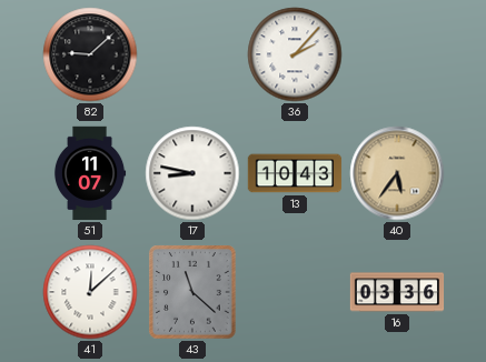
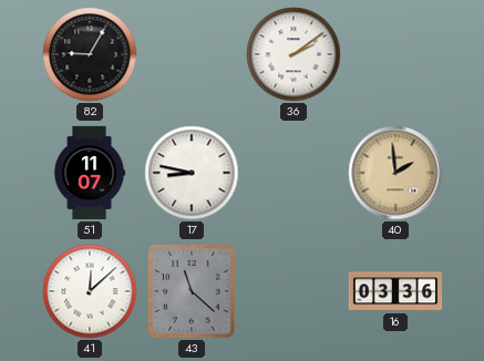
82: 9:08 -> 9:05
36: 2:07 -> 2:09
13: 10:43 -> none
40: 5:36 -> 1:59
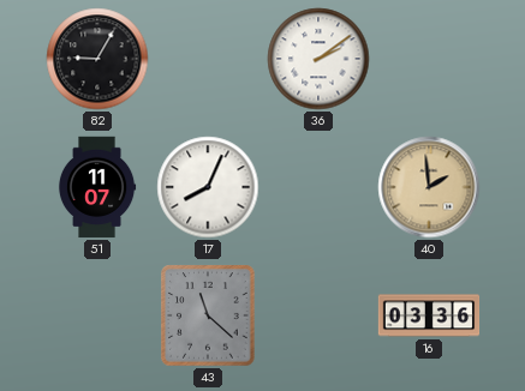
17: 8:47 -> 8:04
41: 12:08 -> none
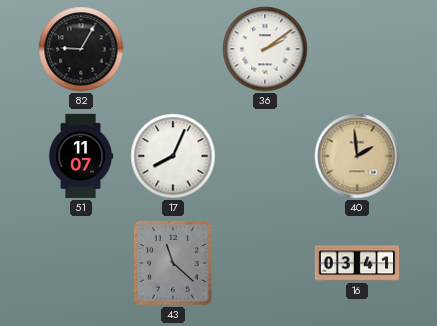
16: 03:36 -> 03:41
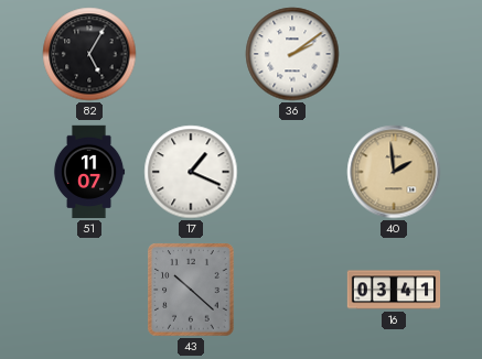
82: 9:05 -> 5:05
17: 8:04 -> 1:19
43: 11:22 -> 10:22
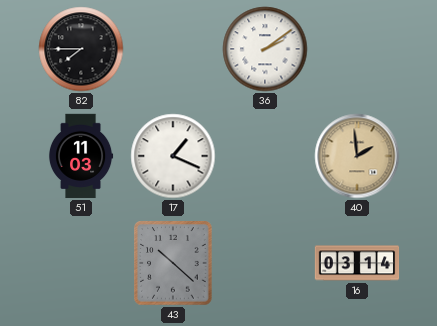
82: 5:05 -> 7:45
51: 11:07 -> 11:03
16: 03:41 -> 03:14
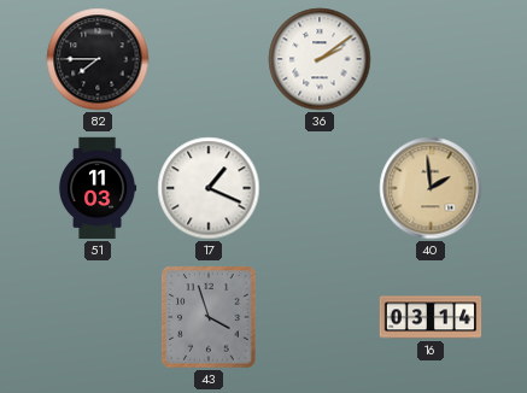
43: 10:22 -> 3:57
